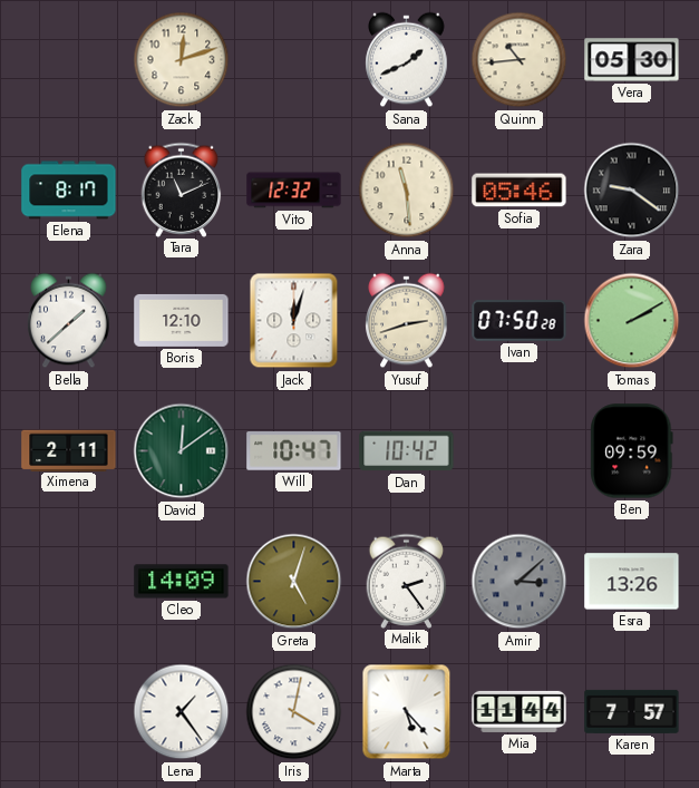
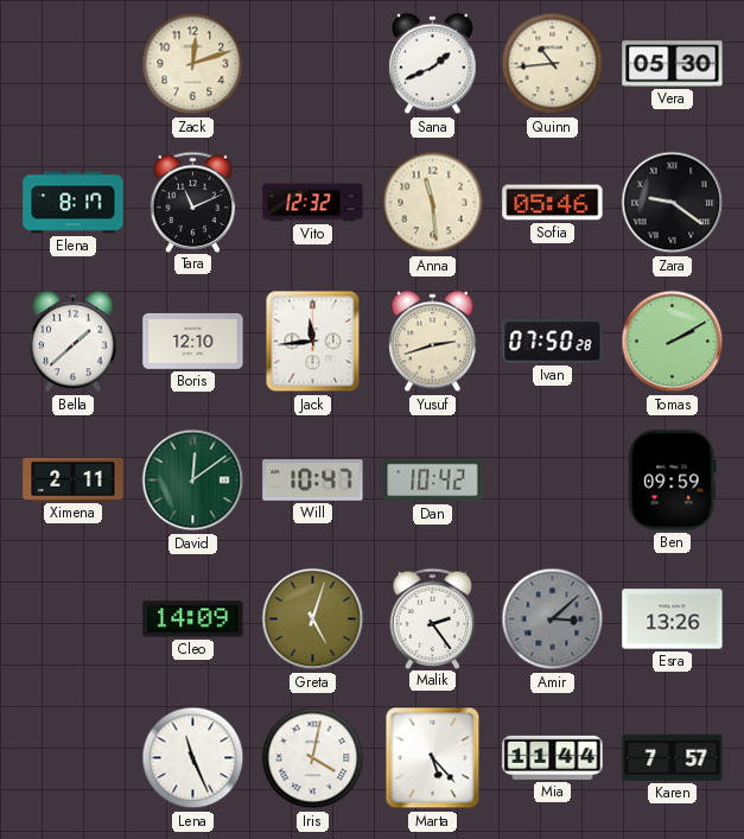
Jack: 12:03 -> 11:44
Lena: 1:24 -> 11:26
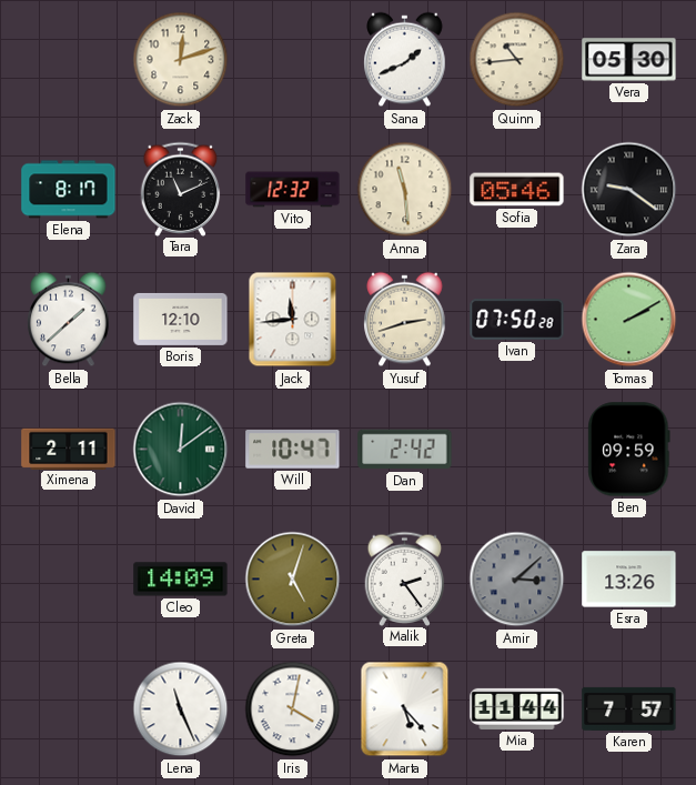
Dan: 10:42 -> 2:42
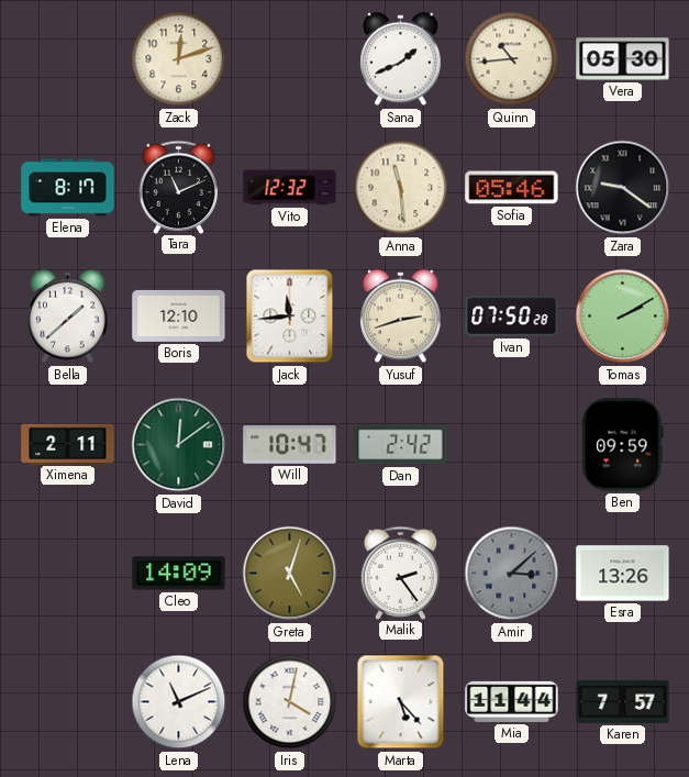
Lena: 11:26 -> 11:11
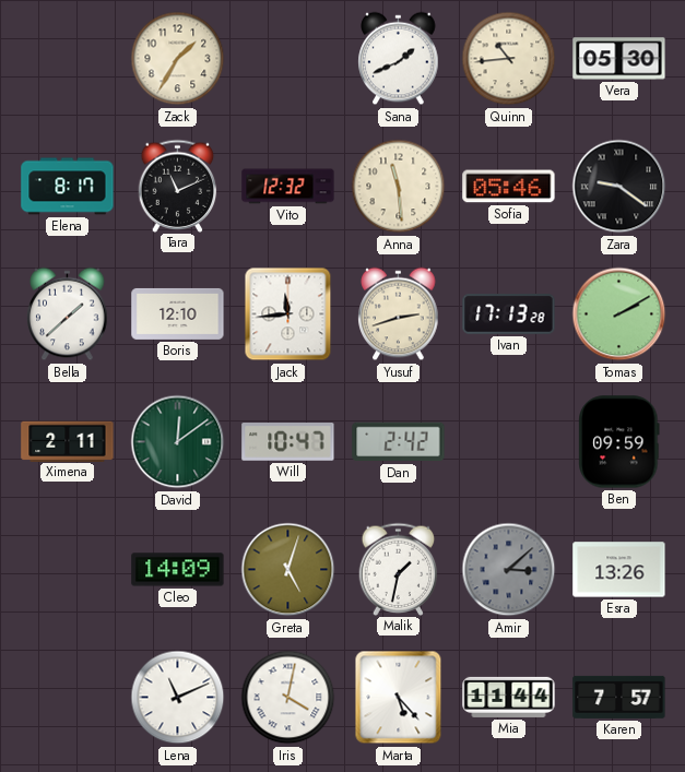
Zack: 12:12 -> 1:35
Ivan: 07:50 -> 17:13
Malik: 2:24 -> 1:32
